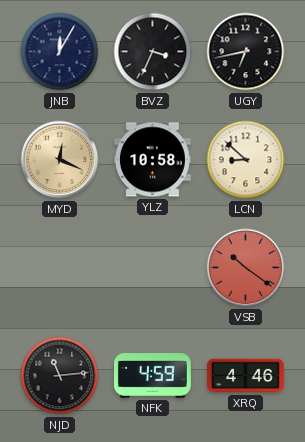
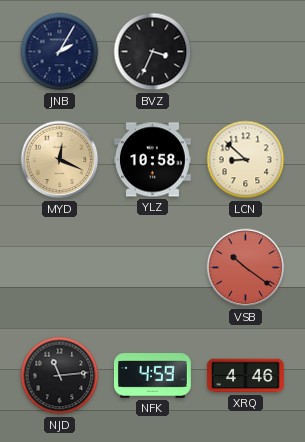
JNB: 12:05 -> 2:05
UGY: 6:43 -> none
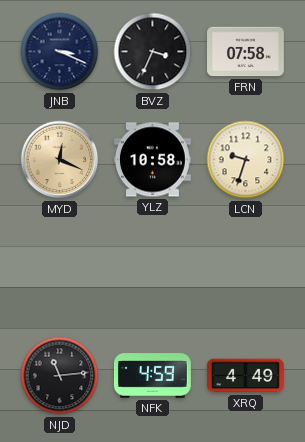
JNB: 2:05 -> 3:19
FRN: none -> 07:58
LCN: 8:52 -> 9:33
VSB: 10:21 -> none
XRQ: 4:46 -> 4:49
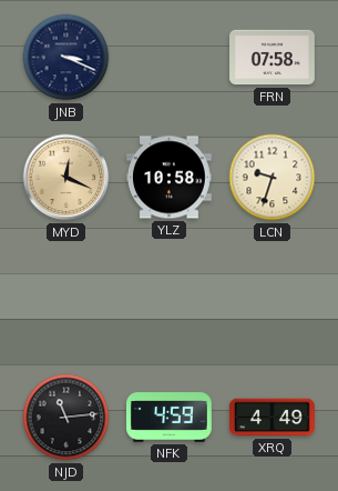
BVZ: 3:34 -> none
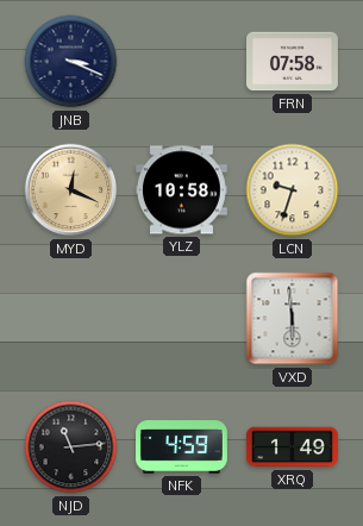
VXD: none -> 5:59
XRQ: 4:49 -> 1:49
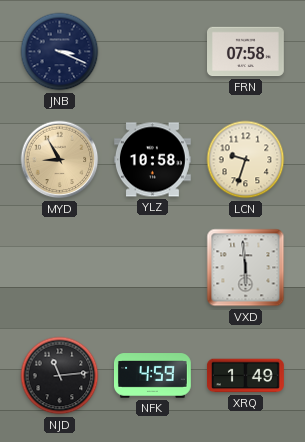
MYD: 12:19 -> 8:55
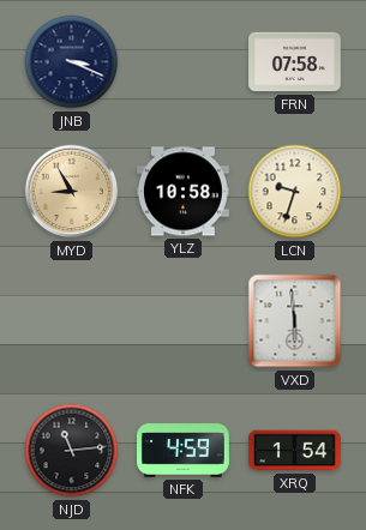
XRQ: 1:49 -> 1:54
